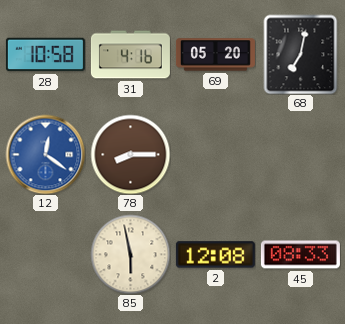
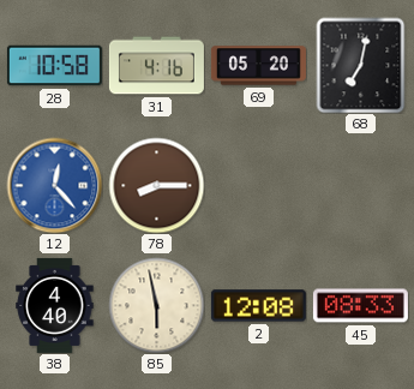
12: 12:21 -> 12:23
38: none -> 4:40
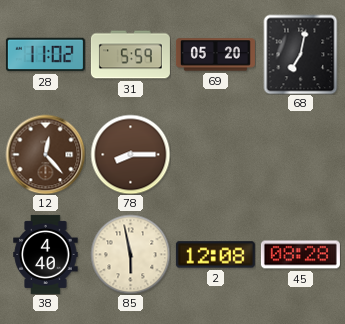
28: 10:58 -> 11:02
31: 4:16 -> 5:59
12 dial: blue -> brown
45: 08:33 -> 08:28
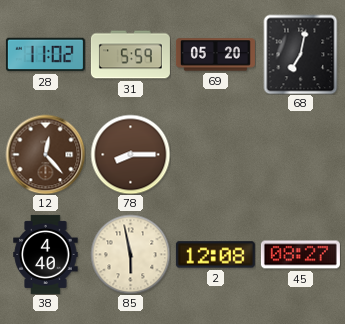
45: 08:28 -> 08:27
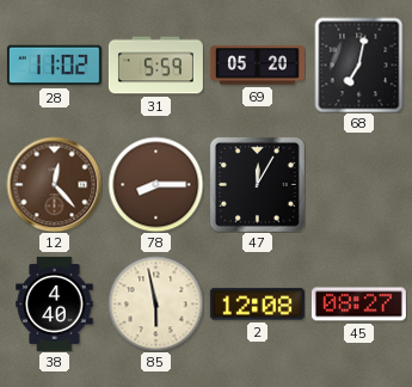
47: none -> 12:05
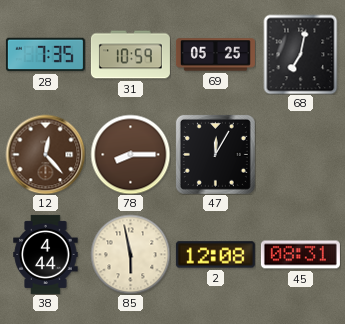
28: 11:02 -> 7:35
31: 5:59 -> 10:59
69: 05:20 -> 05:25
38: 4:40 -> 4:44
45: 08:27 -> 08:31
